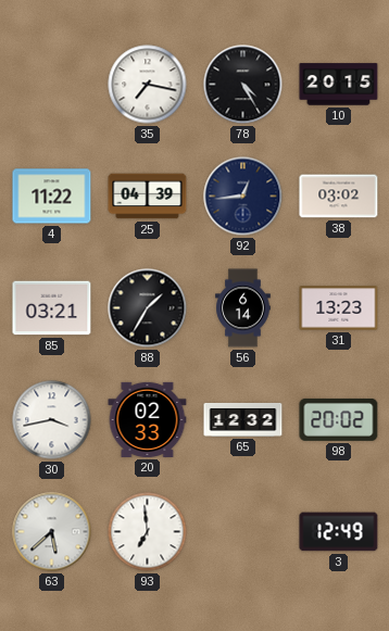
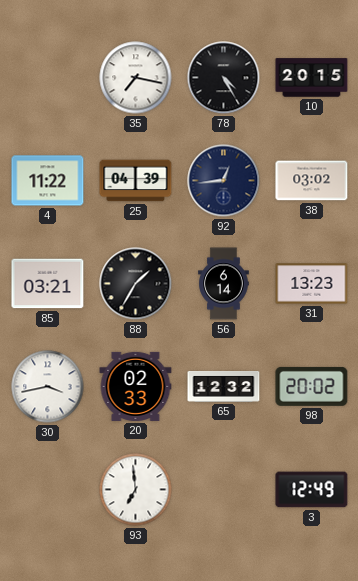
63: 5:38 -> none
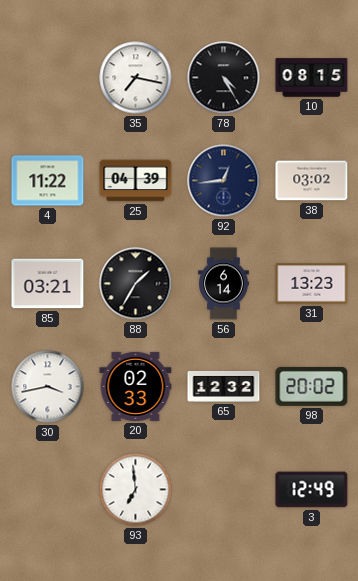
10: 20:15 -> 08:15
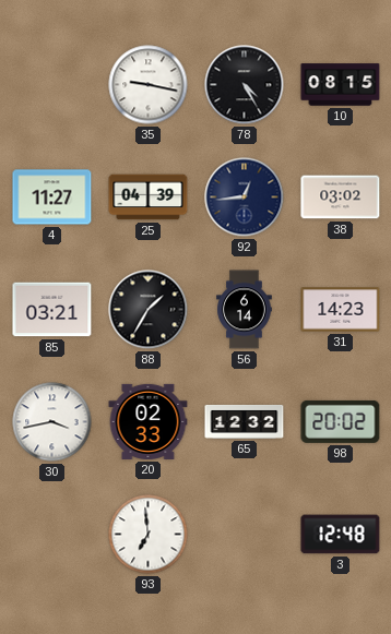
35: 7:17 -> 9:17
4: 11:22 -> 11:27
31: 13:23 -> 14:23
3: 12:49 -> 12:48
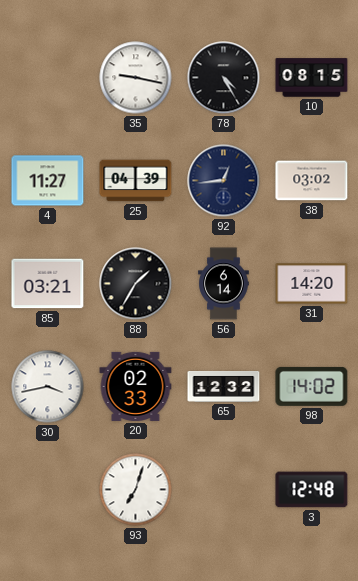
31: 14:23 -> 14:20
98: 20:02 -> 14:02
93: 6:59 -> 7:03
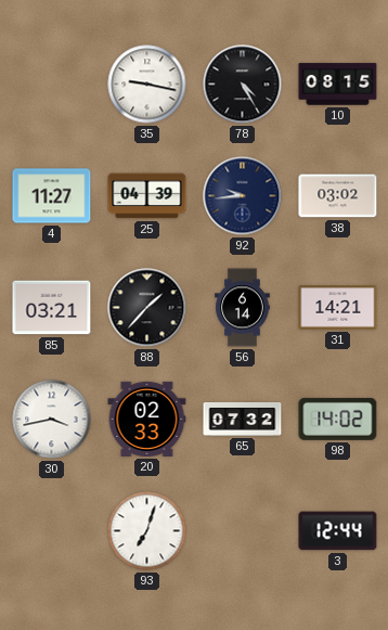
92: 12:44 -> 9:44
88: 1:35 -> 1:37
31: 14:20 -> 14:21
65: 12:32 -> 07:32
3: 12:48 -> 12:44
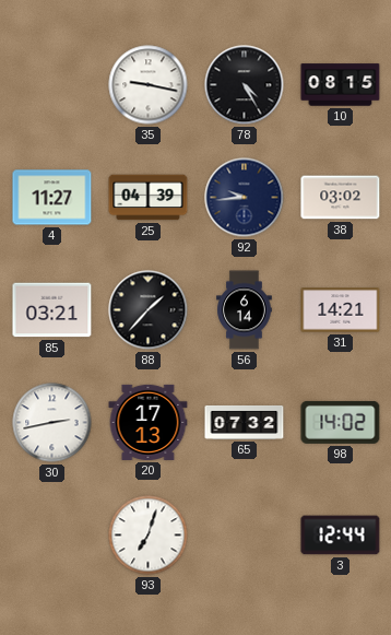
30: 3:43 -> 2:43
20: 02:33 -> 17:13
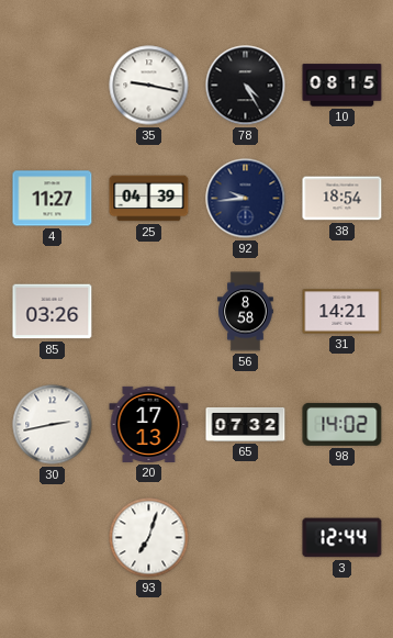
38: 03:02 -> 18:54
85: 03:21 -> 03:26
88: 1:37 -> none
56: 6:14 -> 8:58
